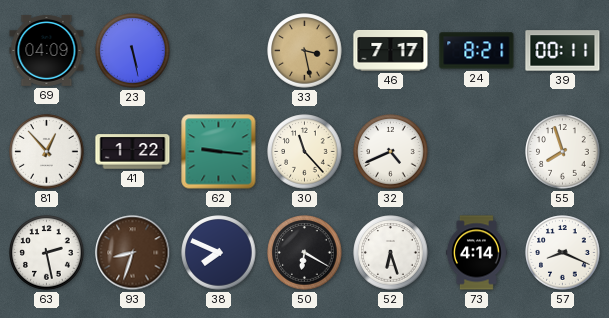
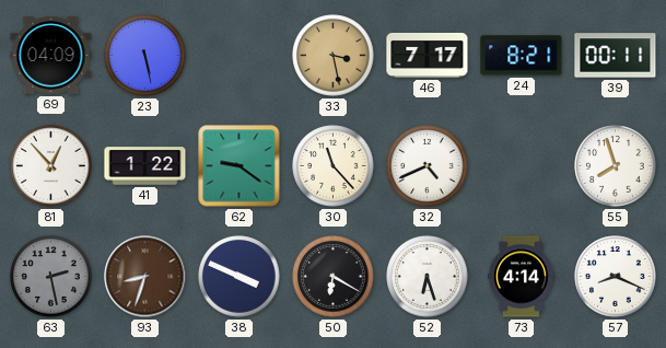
62: 9:16 -> 9:21
63 dial: white -> grey
38: 7:49 -> 3:49
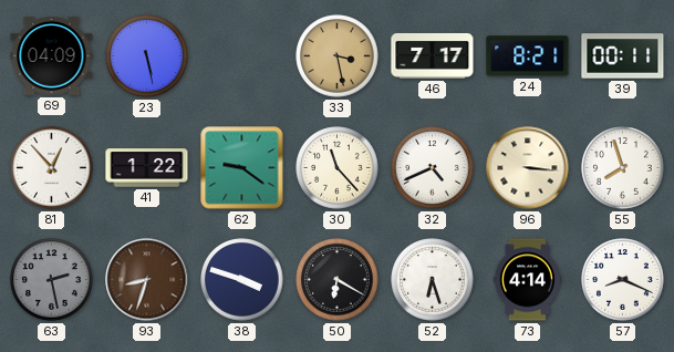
96: none -> 3:16
38: 3:49 -> 3:48
